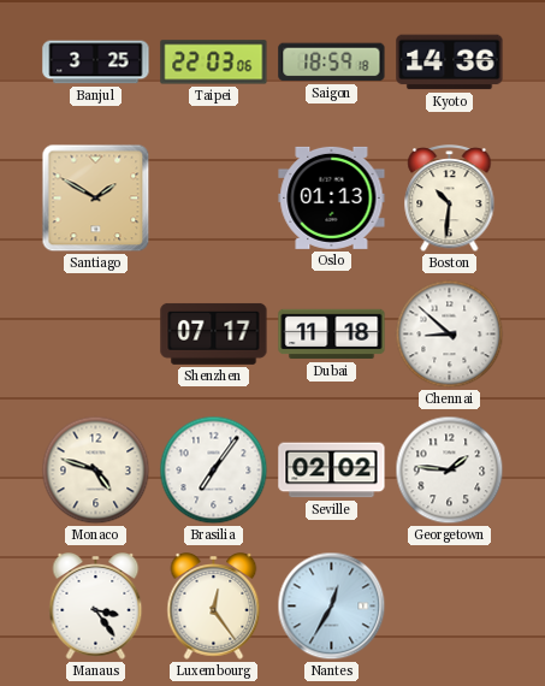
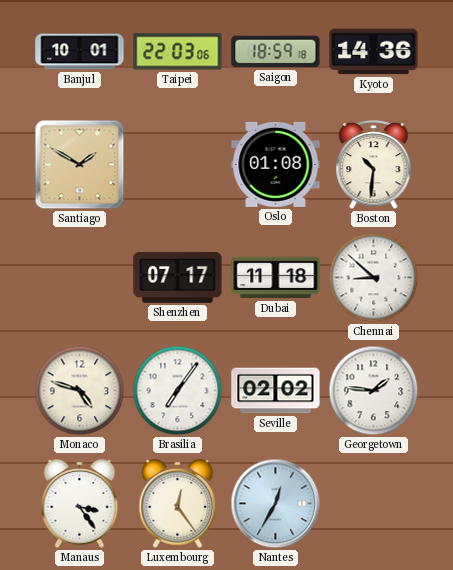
Banjul: 3:25 -> 10:01
Oslo: 01:13 -> 01:08
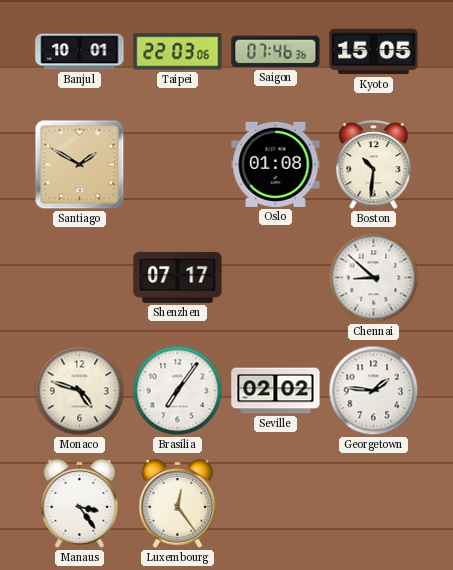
Saigon: 18:59 -> 07:46
Kyoto: 14:36 -> 15:05
Dubai: 11:18 -> none
Nantes: 12:35 -> none
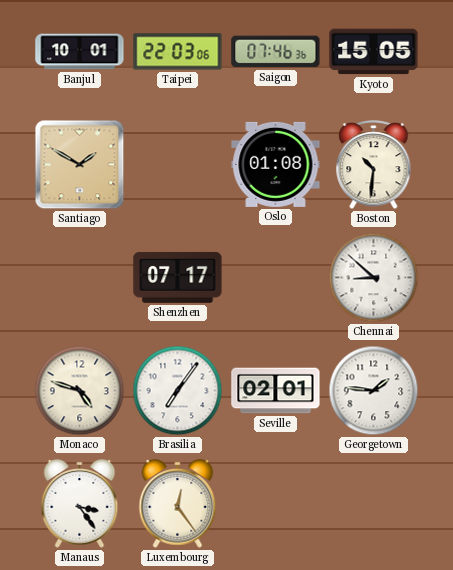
Seville: 02:02 -> 02:01
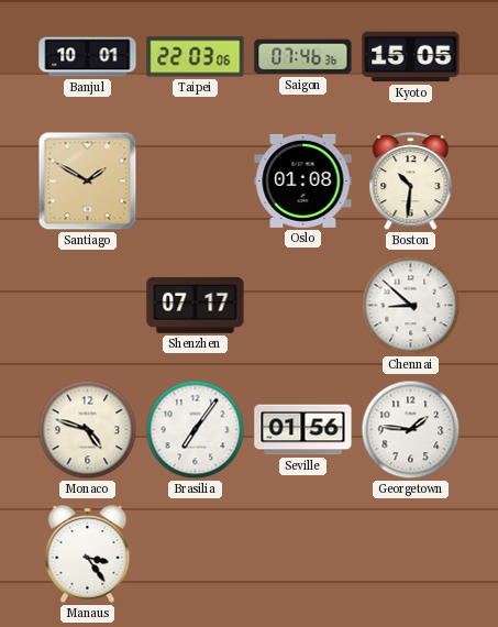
Seville: 02:01 -> 01:56
Luxembourg: 12:24 -> none
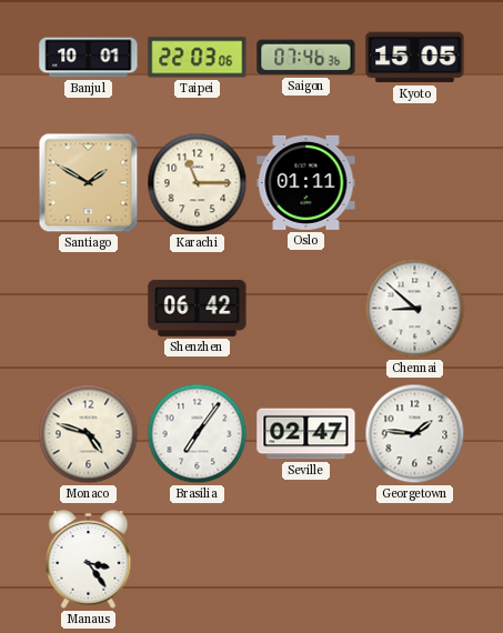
Karachi: none -> 11:15
Oslo: 01:08 -> 01:11
Boston: 10:31 -> none
Shenzhen: 07:17 -> 06:42
Seville: 01:56 -> 02:47
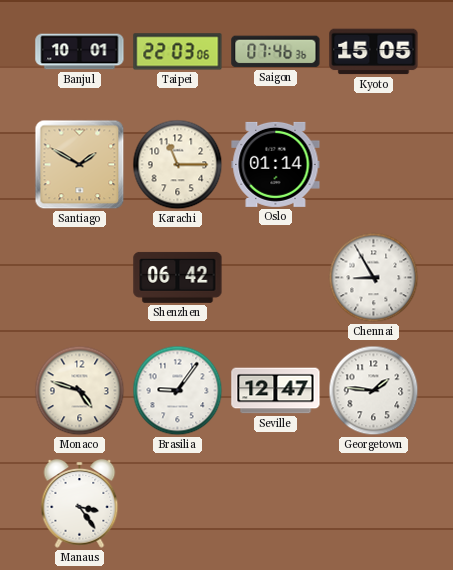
Oslo: 01:11 -> 01:14
Chennai: 8:52 -> 8:55
Brasilia: 7:06 -> 9:06
Seville: 02:47 -> 12:47
